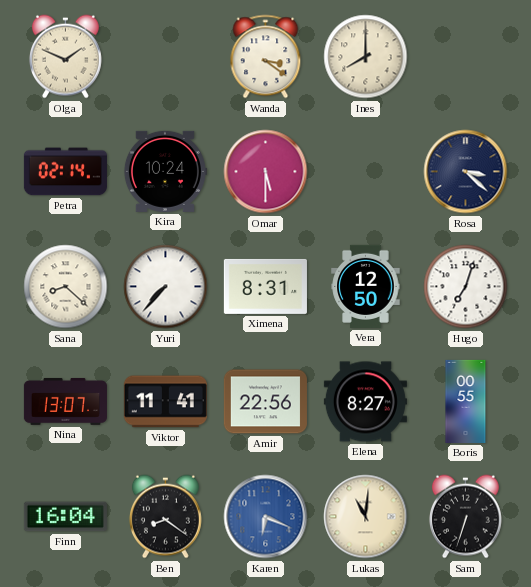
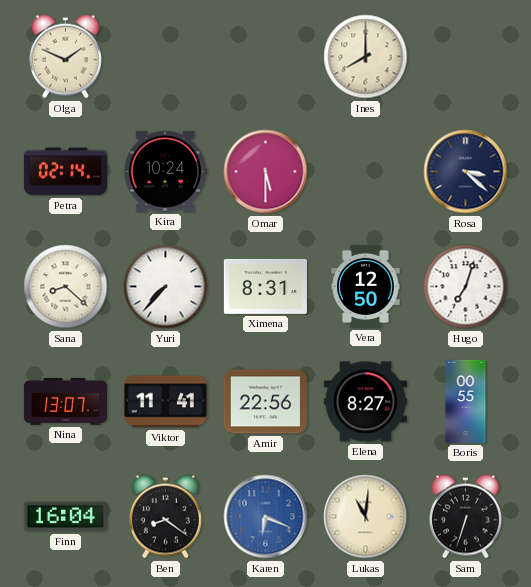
Wanda: 3:21 -> none
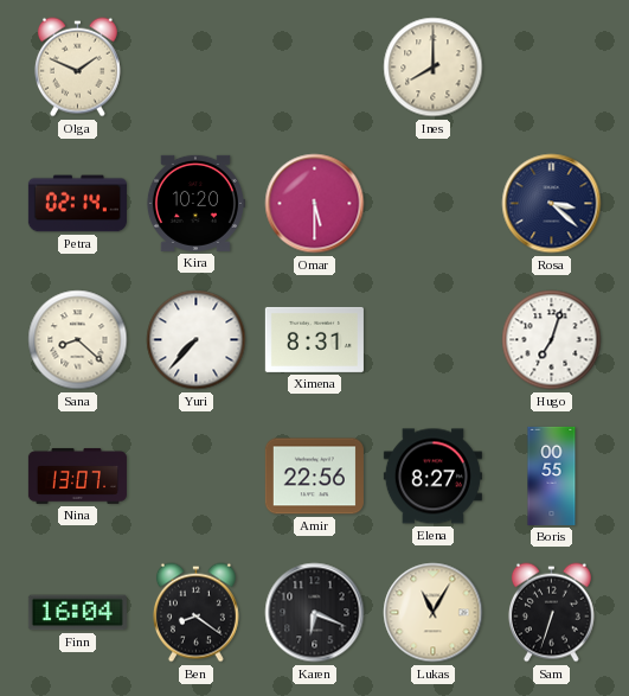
Kira: 10:24 -> 10:20
Vera: 12:50 -> none
Viktor: 11:41 -> none
Karen dial: blue -> black
Lukas: 11:01 -> 11:05
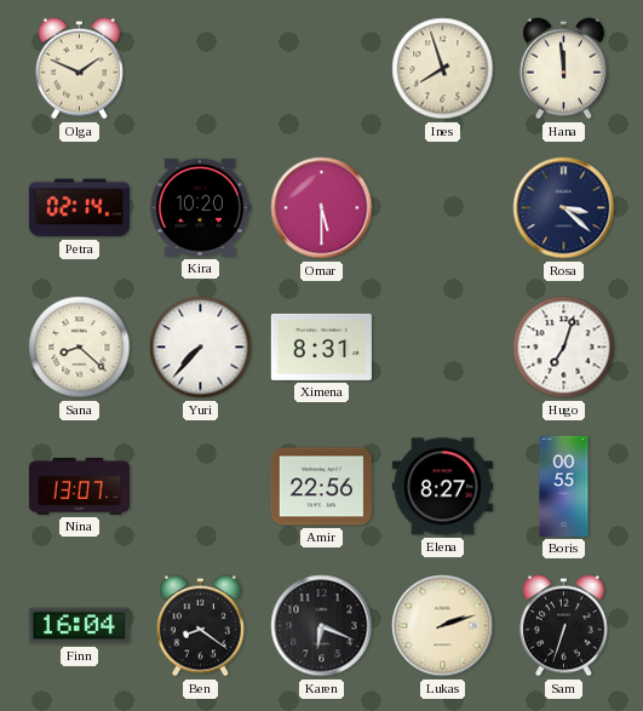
Ines: 8:00 -> 7:57
Hana: none -> 11:59
Lukas: 11:05 -> 2:12
